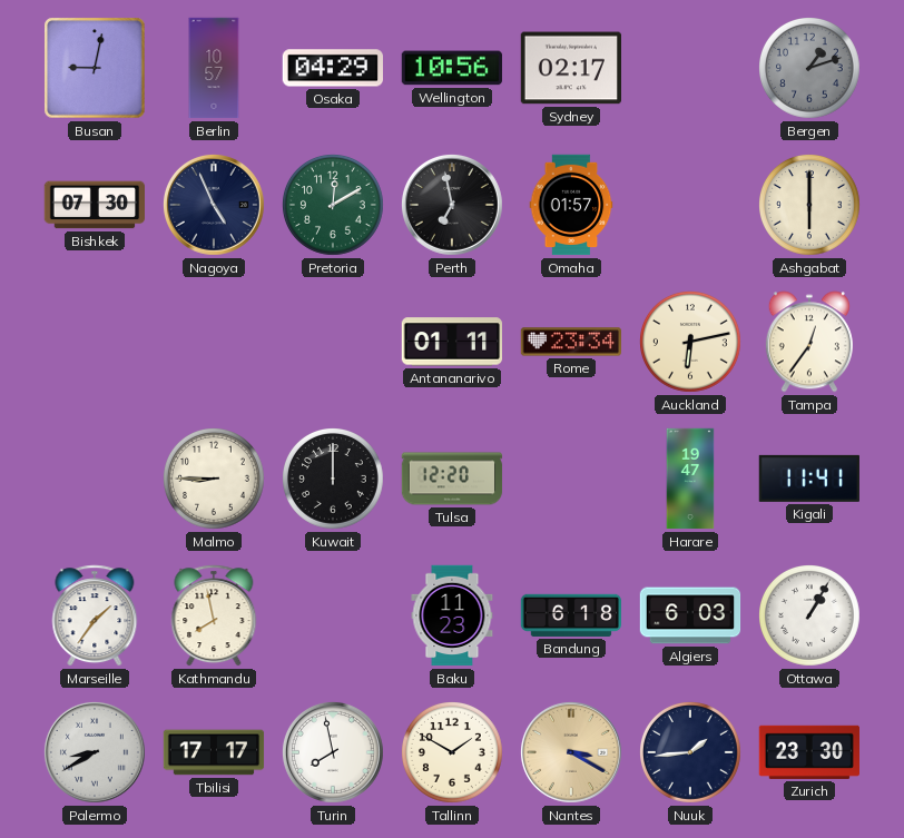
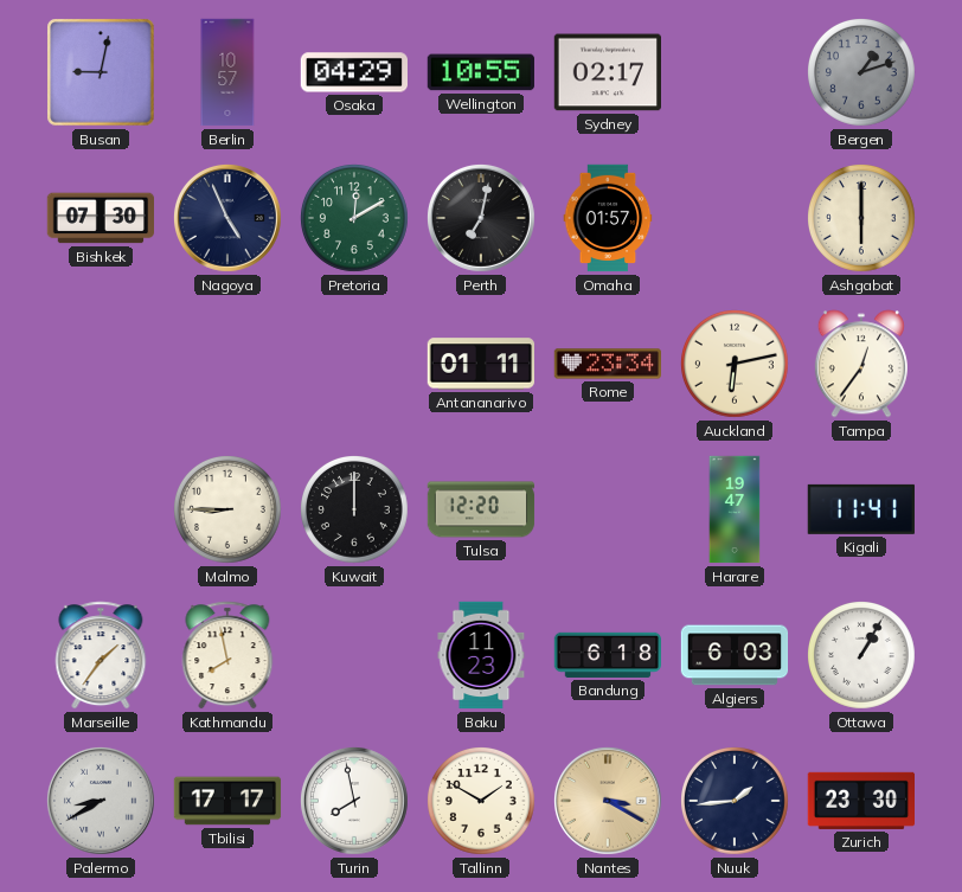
Wellington: 10:56 -> 10:55
Perth: 6:58 -> 7:02
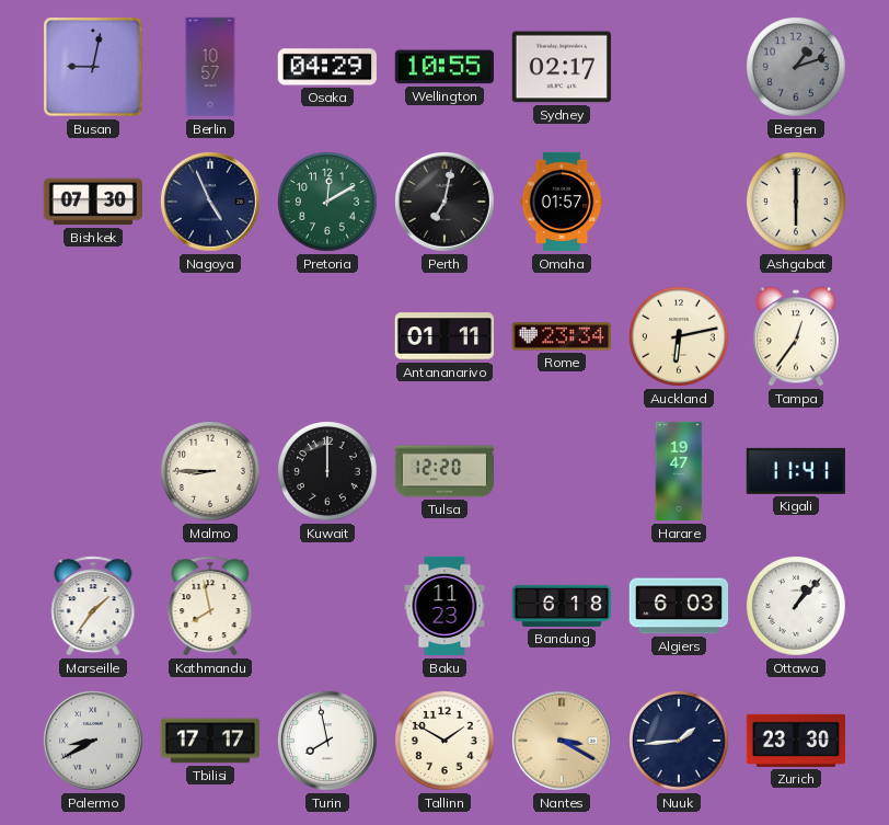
Ottawa: 1:05 -> 1:07
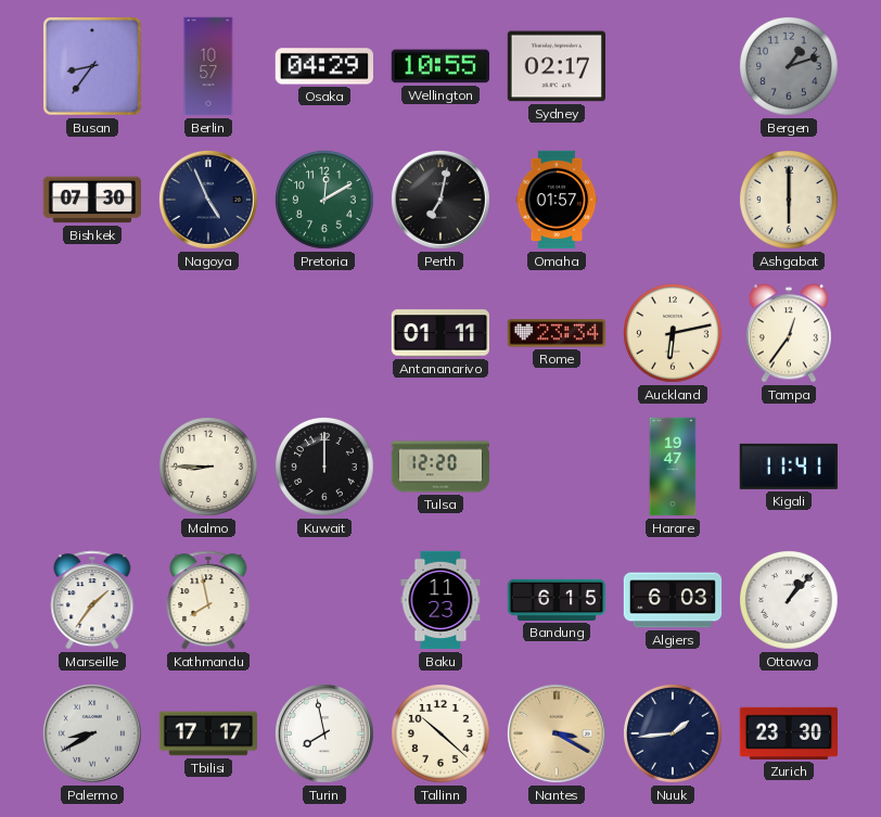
Busan: 9:02 -> 8:36
Bandung: 6:18 -> 6:15
Tallinn: 1:50 -> 10:22
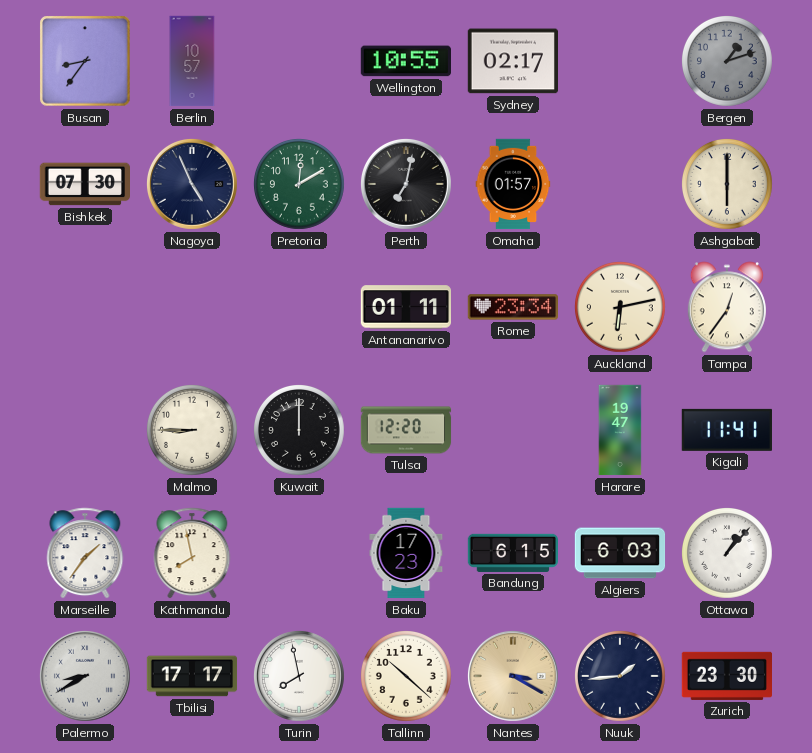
Osaka: 04:29 -> none
Baku: 11:23 -> 17:23
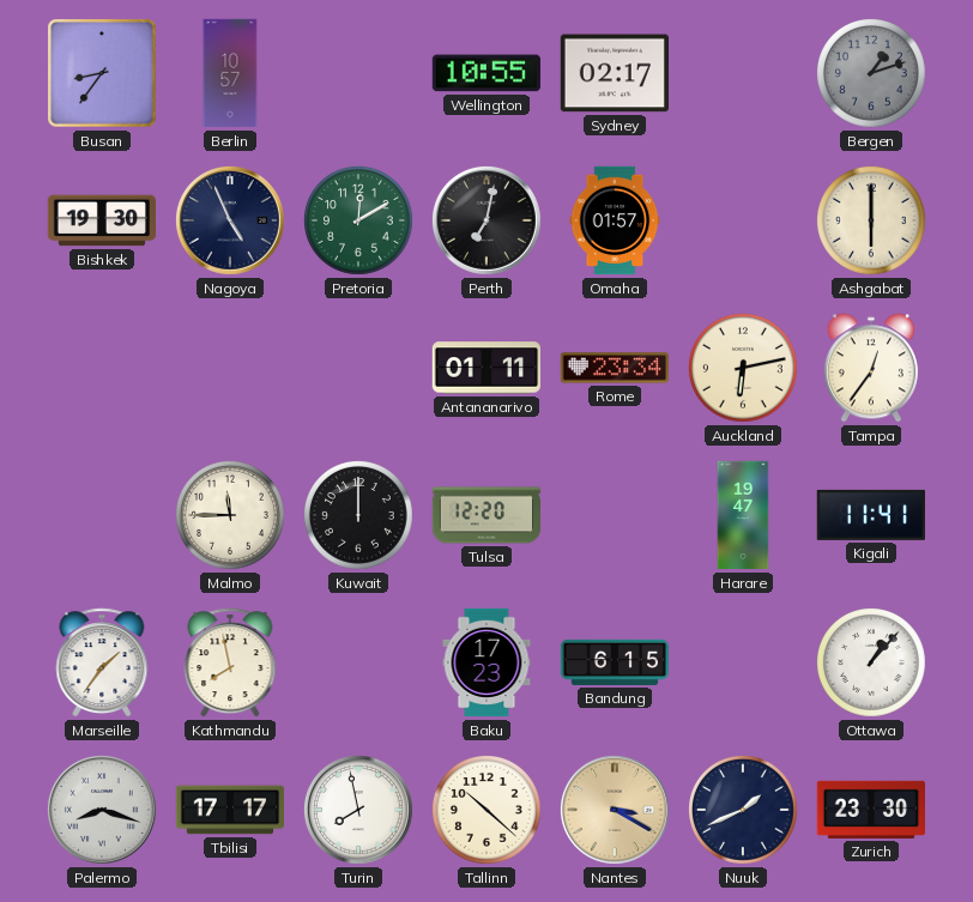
Bishkek: 07:30 -> 19:30
Malmo: 8:45 -> 11:45
Algiers: 6:03 -> none
Palermo: 8:40 -> 8:18
Nuuk: 1:44 -> 1:41
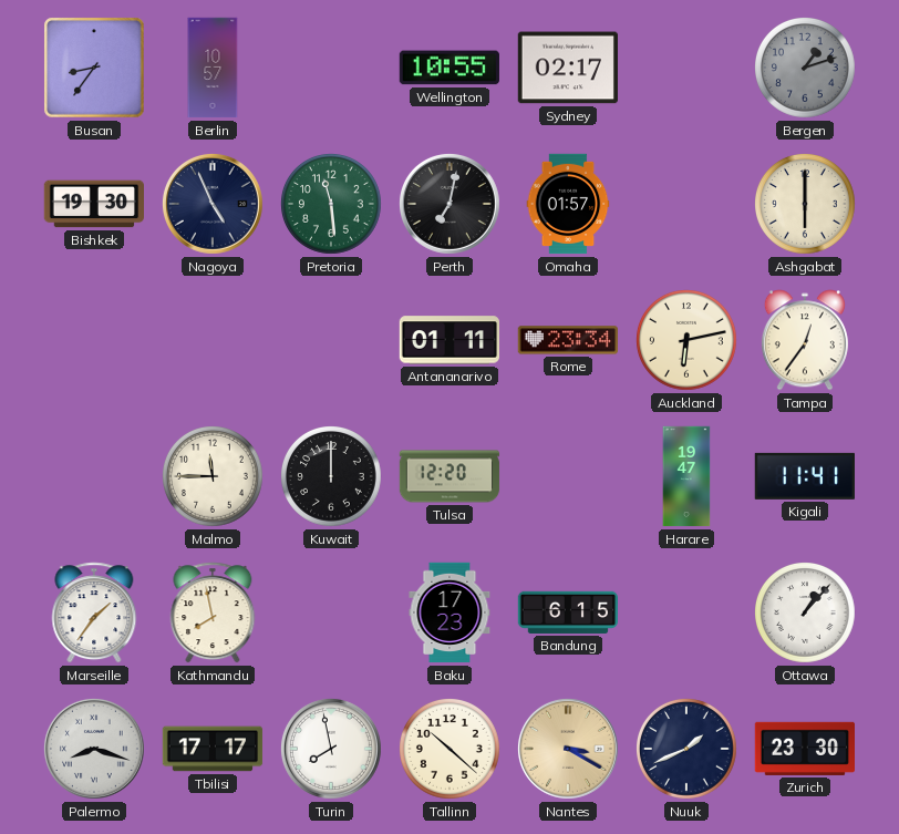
Pretoria: 12:10 -> 11:29
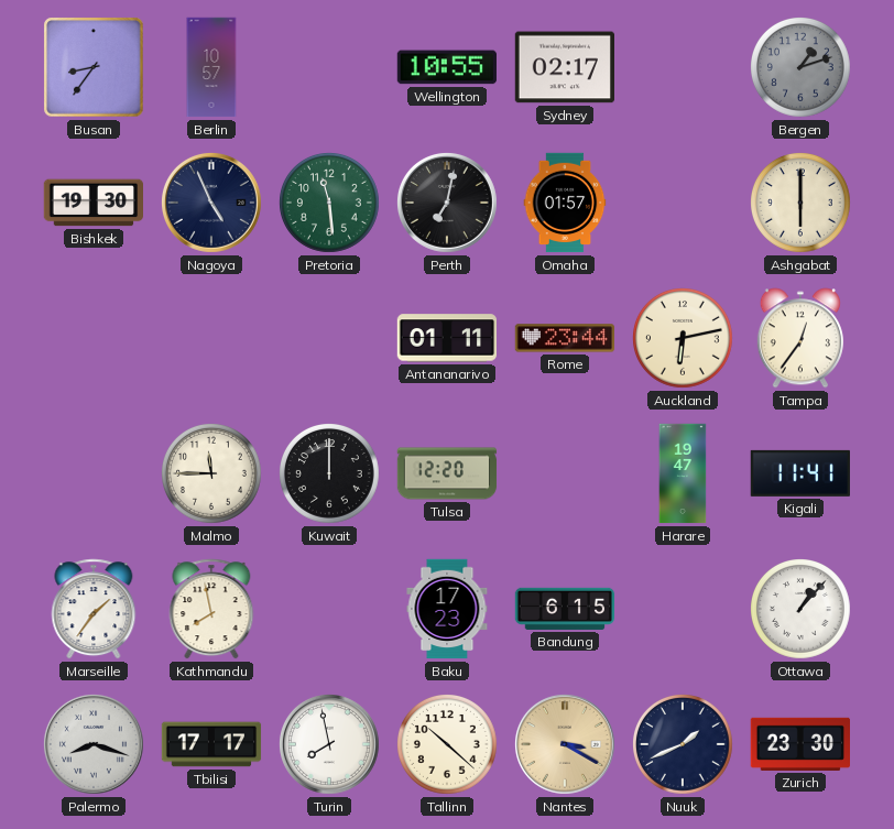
Rome: 23:34 -> 23:44
